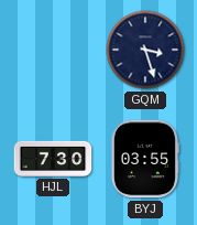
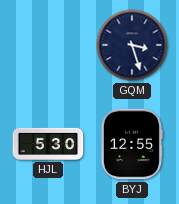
HJL: 7:30 -> 5:30
BYJ: 03:55 -> 12:55
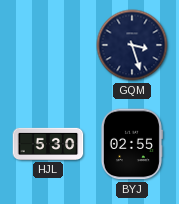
BYJ: 12:55 -> 02:55
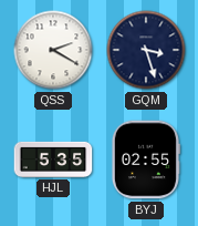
QSS: none -> 2:20
HJL: 5:30 -> 5:35
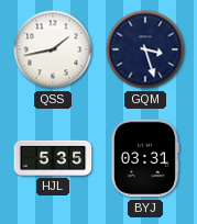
QSS: 2:20 -> 1:43
BYJ: 02:55 -> 03:31
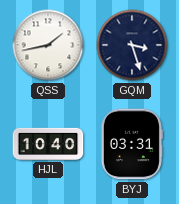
HJL: 5:35 -> 10:40
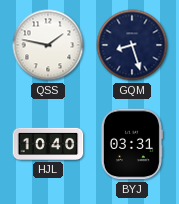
QSS: 1:43 -> 1:47
GQM: 3:27 -> 8:27
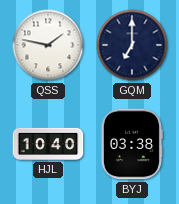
GQM: 8:27 -> 7:00
BYJ: 03:31 -> 03:38
